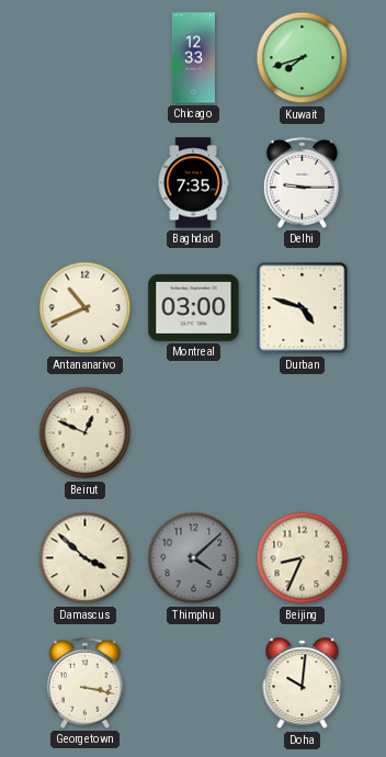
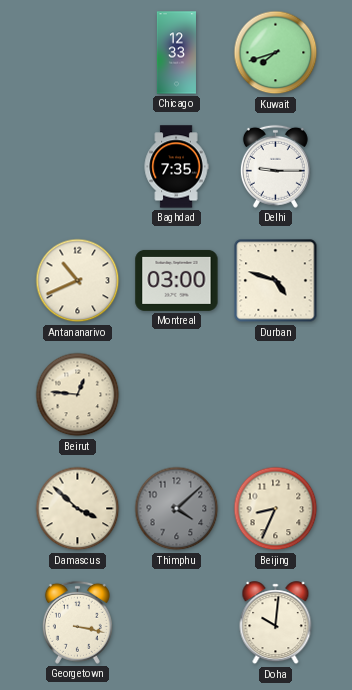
Beirut: 12:49 -> 12:46
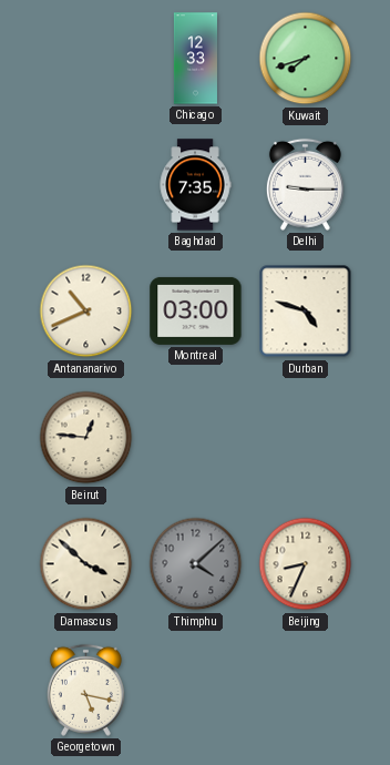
Georgetown: 3:17 -> 5:17
Doha: 10:01 -> none
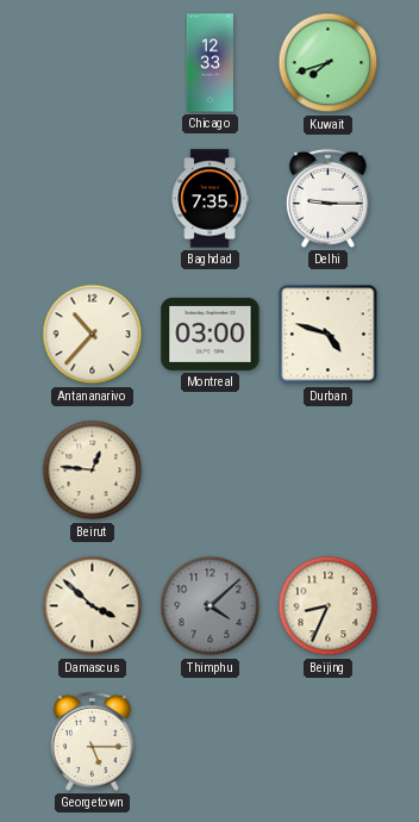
Antananarivo: 10:41 -> 10:37
Georgetown: 5:17 -> 5:15
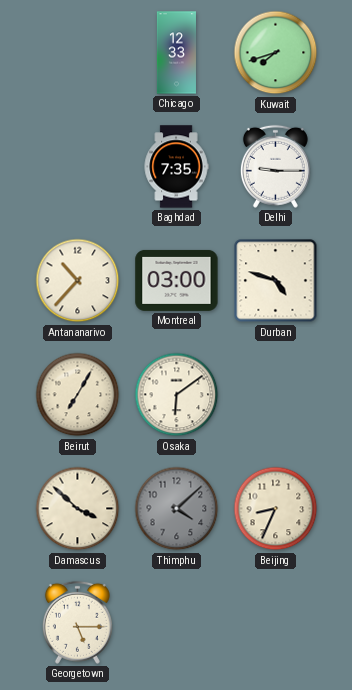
Beirut: 12:46 -> 7:05
Osaka: none -> 6:09
